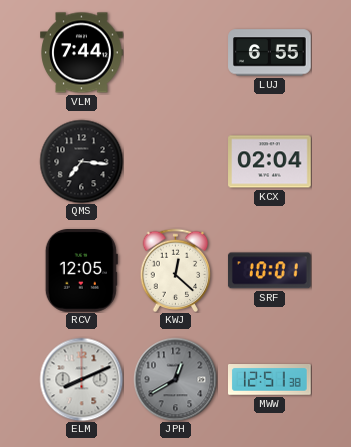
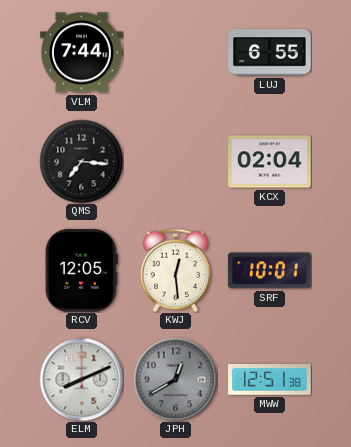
KWJ: 12:22 -> 12:29
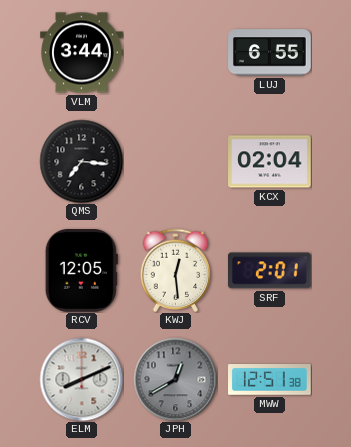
VLM: 7:44 -> 3:44
SRF: 10:01 -> 2:01
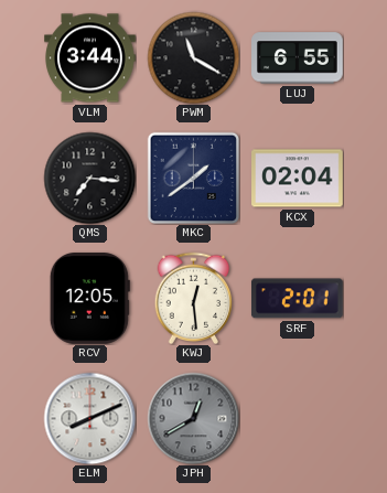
PWM: none -> 11:20
MKC: none -> 1:39
MWW: 12:51 -> none
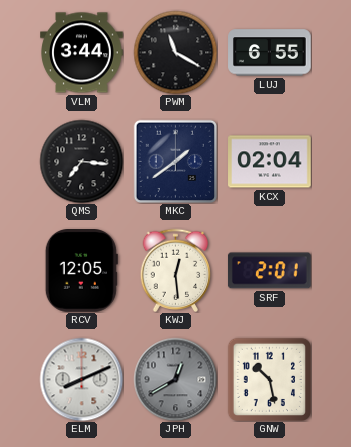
GNW: none -> 10:28
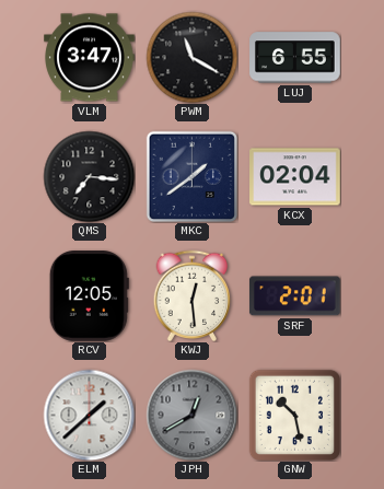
VLM: 3:44 -> 3:47
ELM: 8:11 -> 1:38
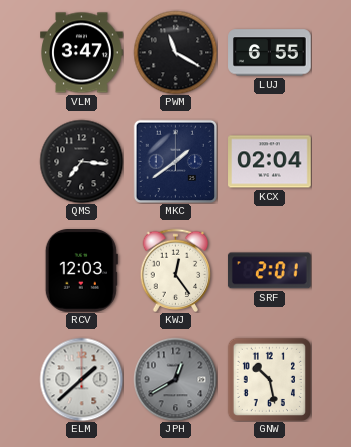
RCV: 12:05 -> 12:03
KWJ: 12:29 -> 12:24
